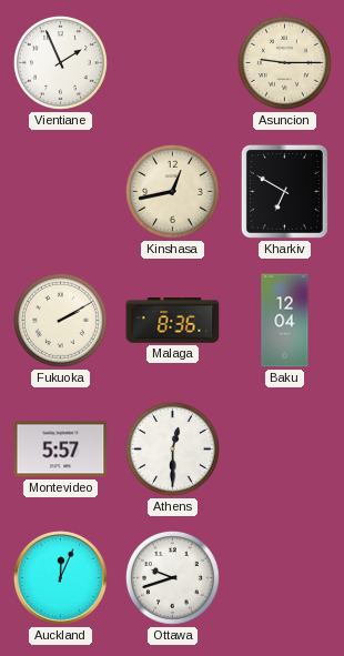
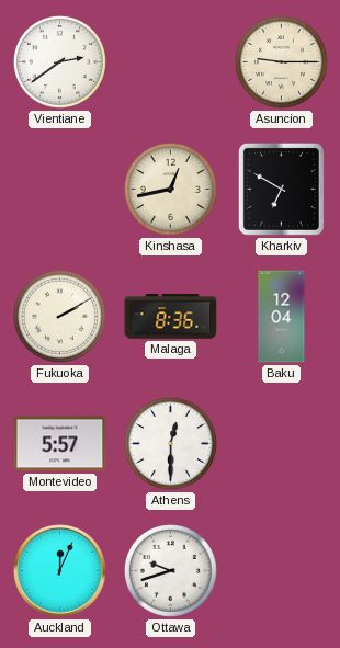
Vientiane: 1:56 -> 2:39
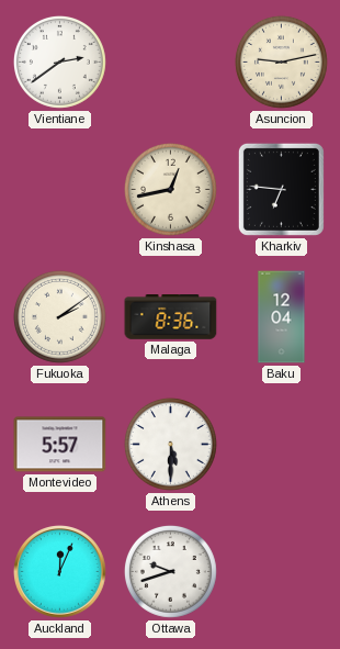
Asuncion: 9:15 -> 9:13
Kharkiv: 6:50 -> 6:46
Fukuoka: 2:10 -> 2:09
Athens: 12:30 -> 5:30
